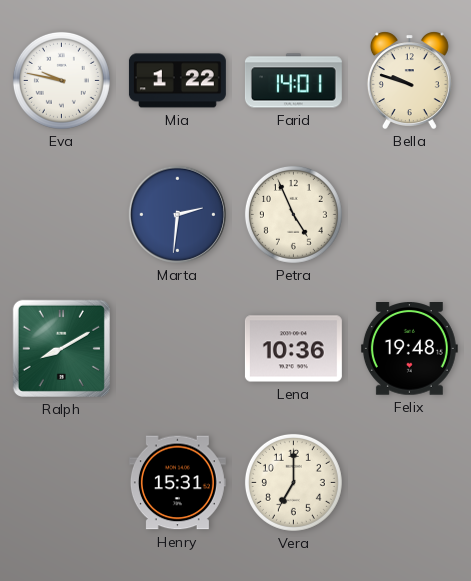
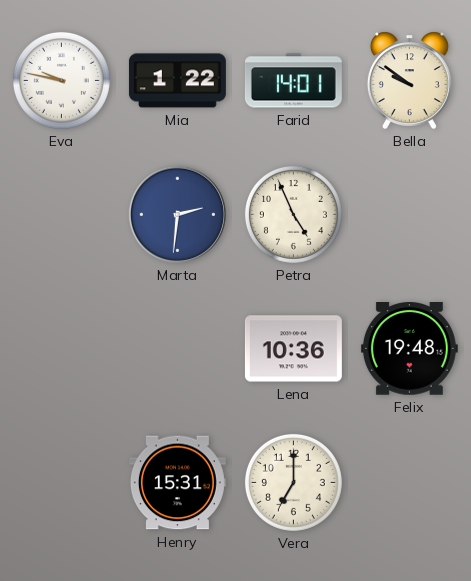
Bella: 9:48 -> 9:51
Ralph: 8:10 -> none
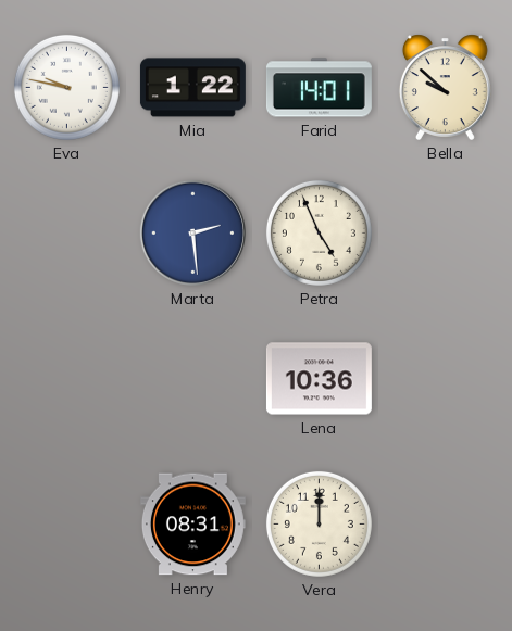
Bella: 9:51 -> 9:52
Marta: 2:31 -> 2:29
Felix: 19:48 -> none
Henry: 15:31 -> 08:31
Vera: 7:00 -> 12:00
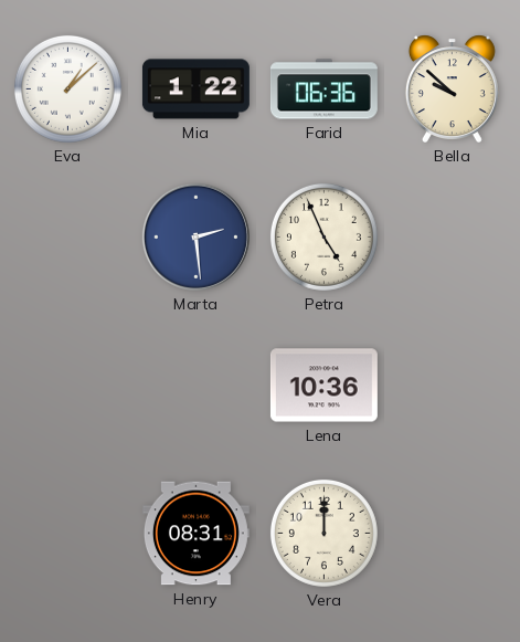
Eva: 9:47 -> 1:08
Farid: 14:01 -> 06:36
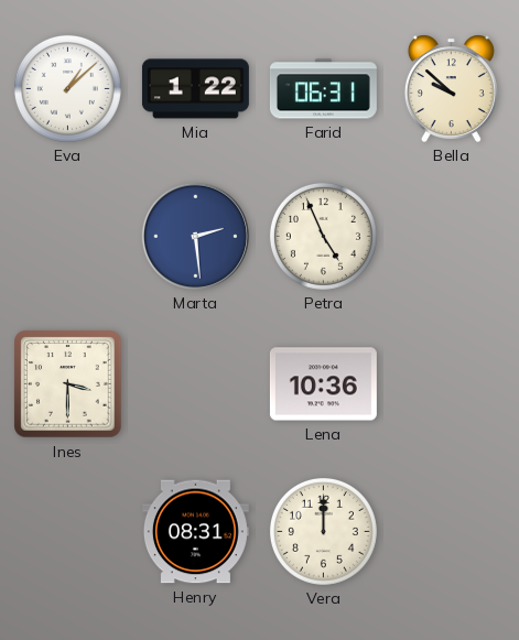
Farid: 06:36 -> 06:31
Ines: none -> 3:30
